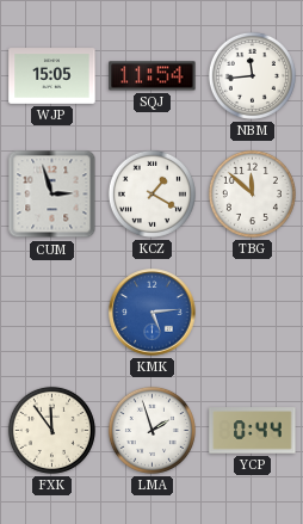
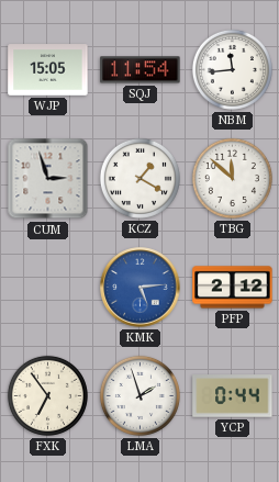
PFP: none -> 2:12
FXK: 11:54 -> 6:54
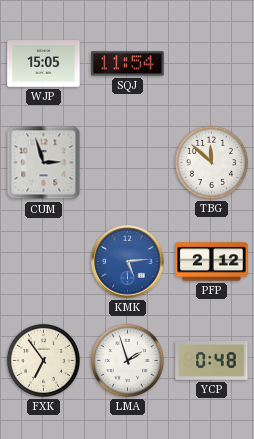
NBM: 11:44 -> none
KCZ: 1:20 -> none
YCP: 0:44 -> 0:48
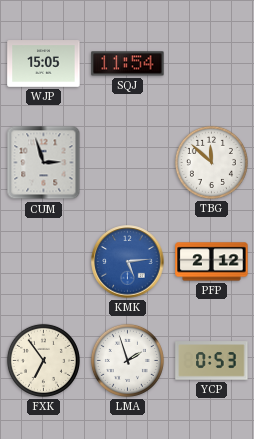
YCP: 0:48 -> 0:53
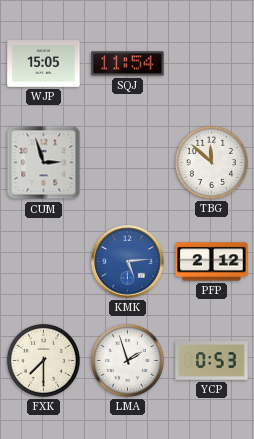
FXK: 6:54 -> 7:30
